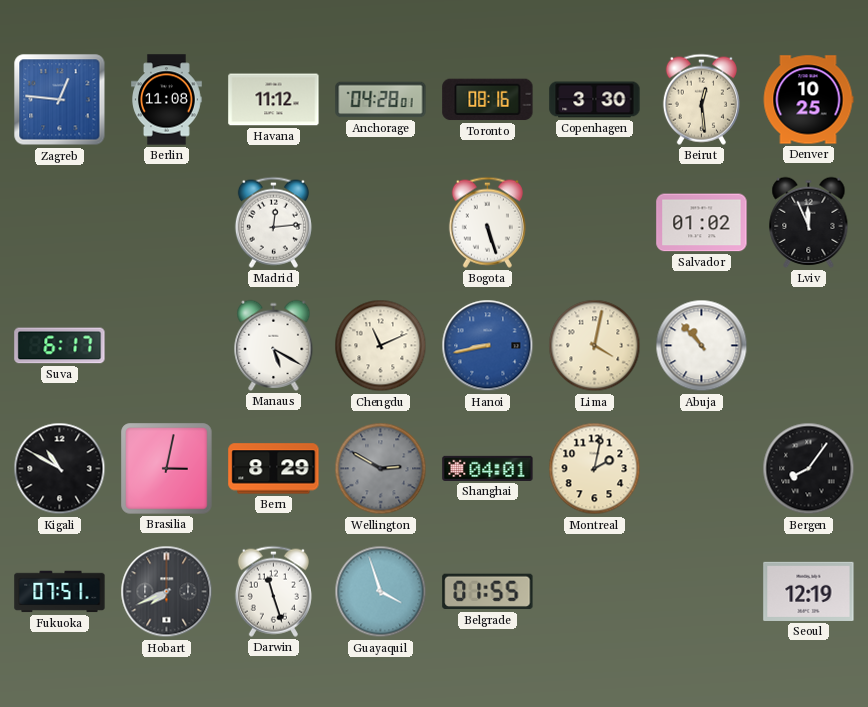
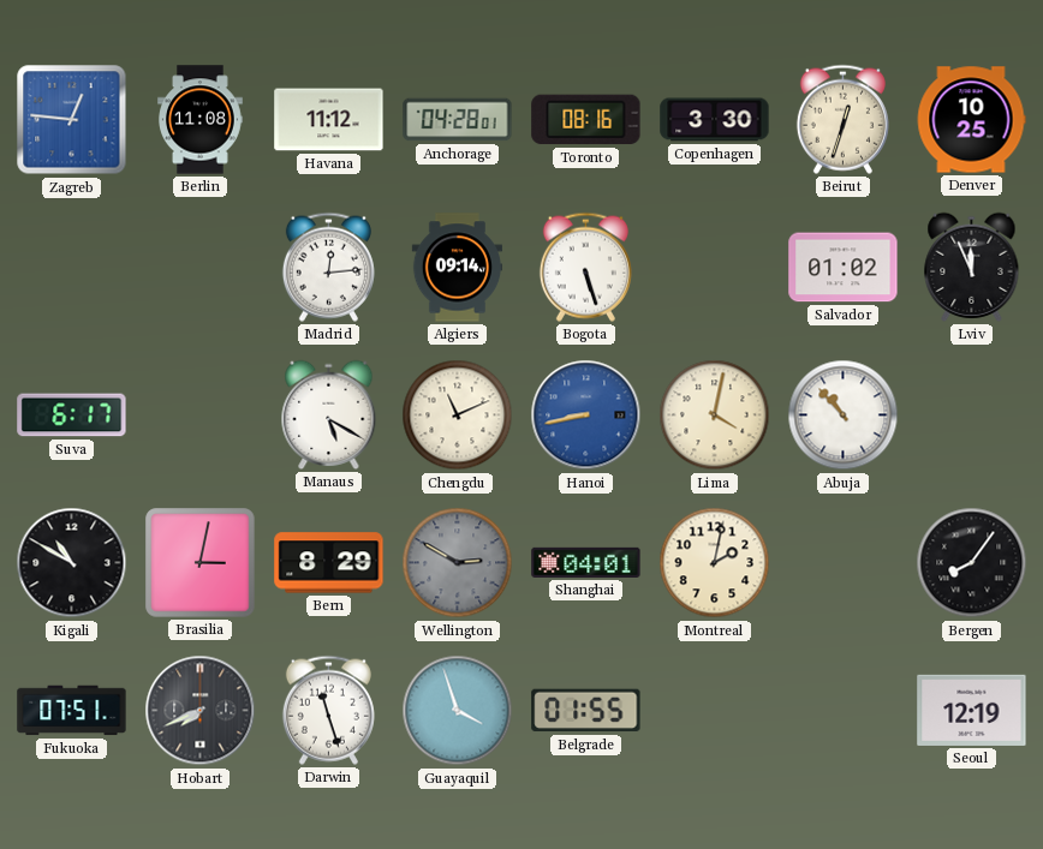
Beirut: 12:29 -> 12:33
Algiers: none -> 09:14
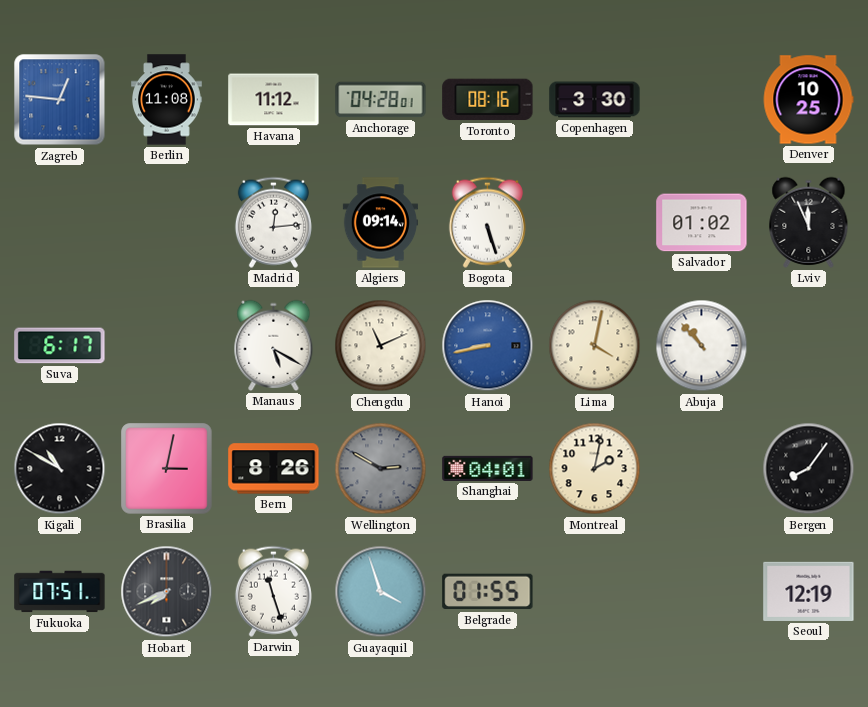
Beirut: 12:33 -> none
Bern: 8:29 -> 8:26
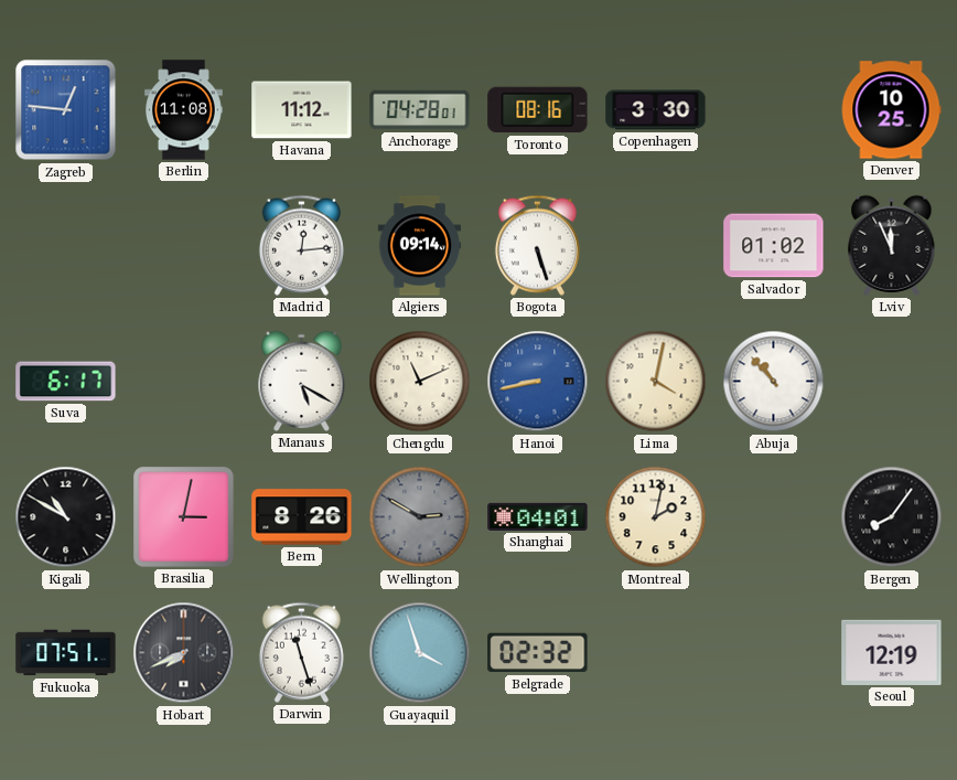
Belgrade: 01:55 -> 02:32
